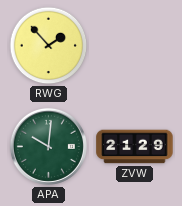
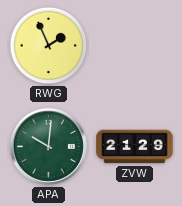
RWG: 1:53 -> 1:56
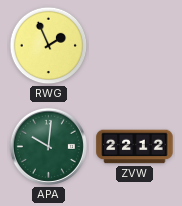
ZVW: 21:29 -> 22:12
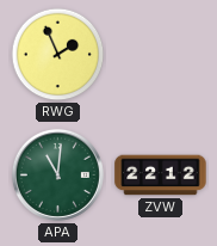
APA: 10:01 -> 11:01
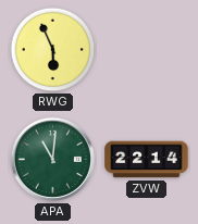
RWG: 1:56 -> 5:56
ZVW: 22:12 -> 22:14
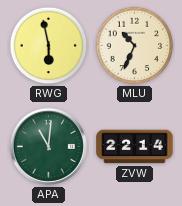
RWG: 5:56 -> 5:58
MLU: none -> 10:34
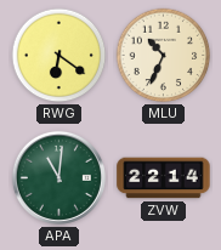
RWG: 5:58 -> 6:21
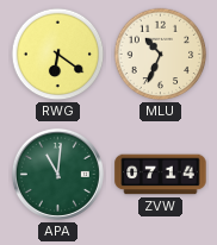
ZVW: 22:14 -> 07:14
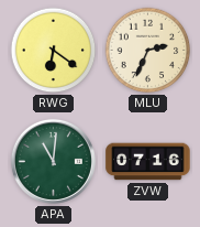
MLU: 10:34 -> 2:34
ZVW: 07:14 -> 07:16
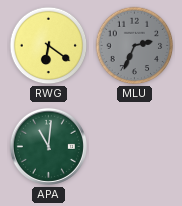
MLU dial: cream -> grey
ZVW: 07:16 -> none
